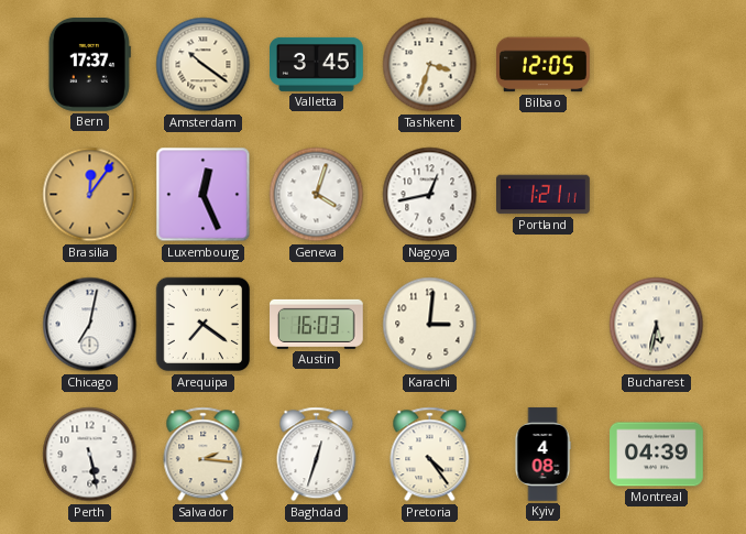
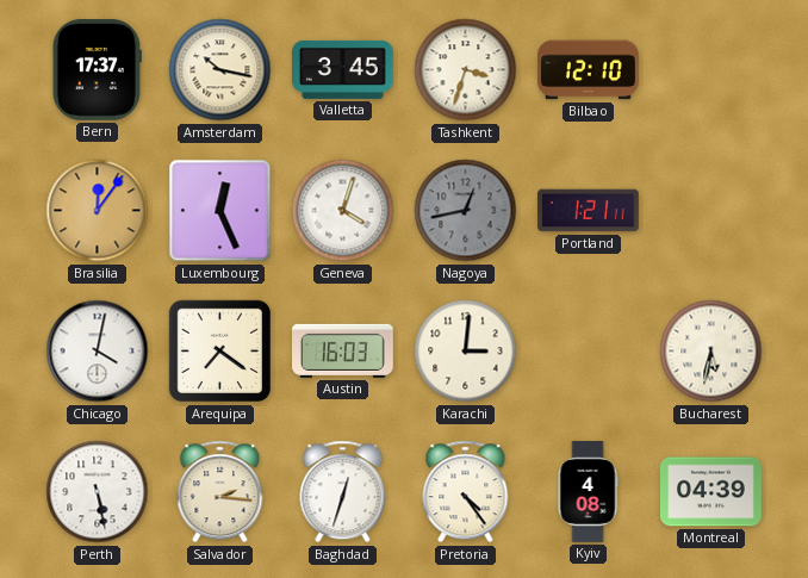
Amsterdam: 10:21 -> 10:17
Bilbao: 12:05 -> 12:10
Nagoya dial: white -> grey
Chicago: 7:02 -> 4:02
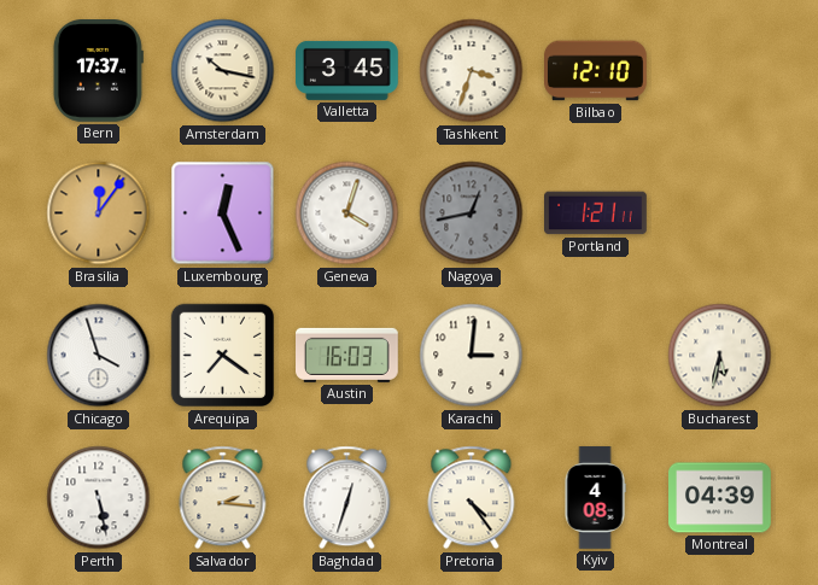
Chicago: 4:02 -> 3:57
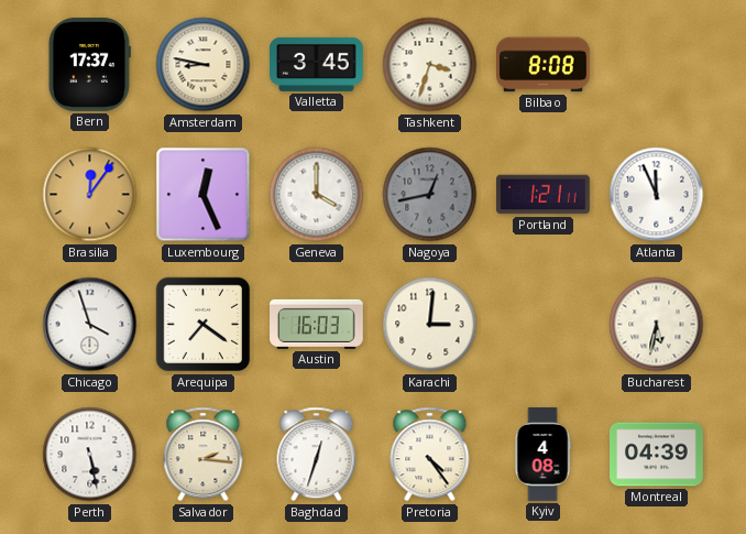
Amsterdam: 10:17 -> 8:47
Bilbao: 12:10 -> 8:08
Geneva: 4:03 -> 4:00
Atlanta: none -> 11:56
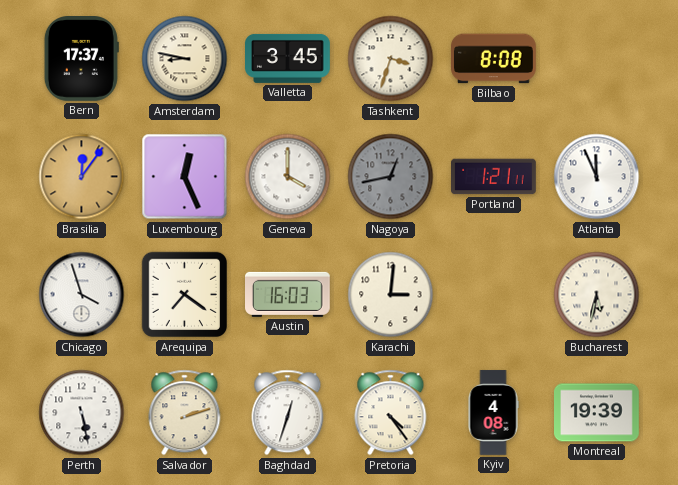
Salvador: 2:16 -> 2:12
Montreal: 04:39 -> 19:39
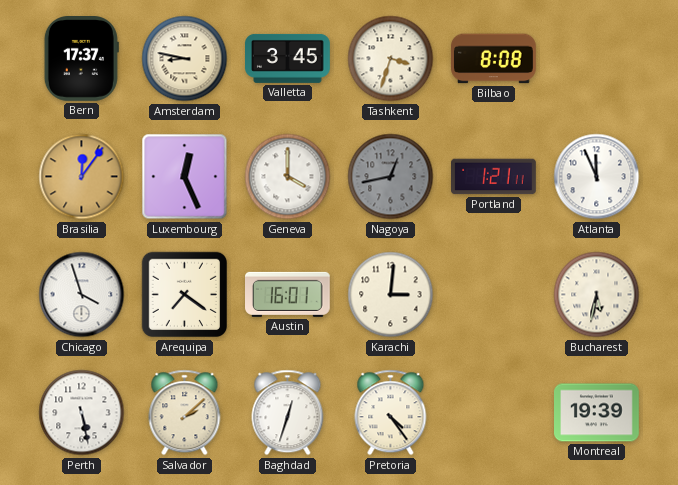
Austin: 16:03 -> 16:01
Salvador: 2:12 -> 2:08
Kyiv: 4:08 -> none
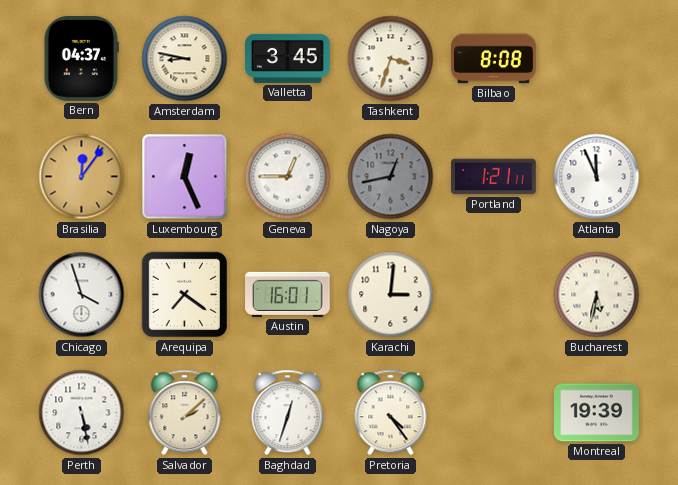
Bern: 17:37 -> 04:37
Geneva: 4:00 -> 12:45
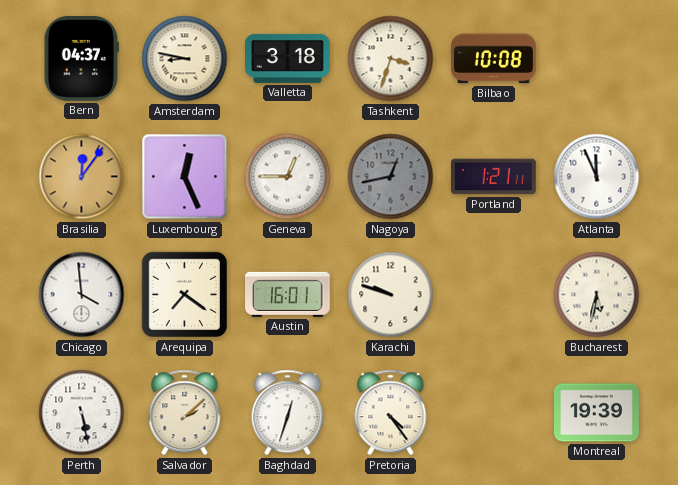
Valletta: 3:45 -> 3:18
Bilbao: 8:08 -> 10:08
Chicago: 3:57 -> 3:59
Karachi: 3:01 -> 9:48
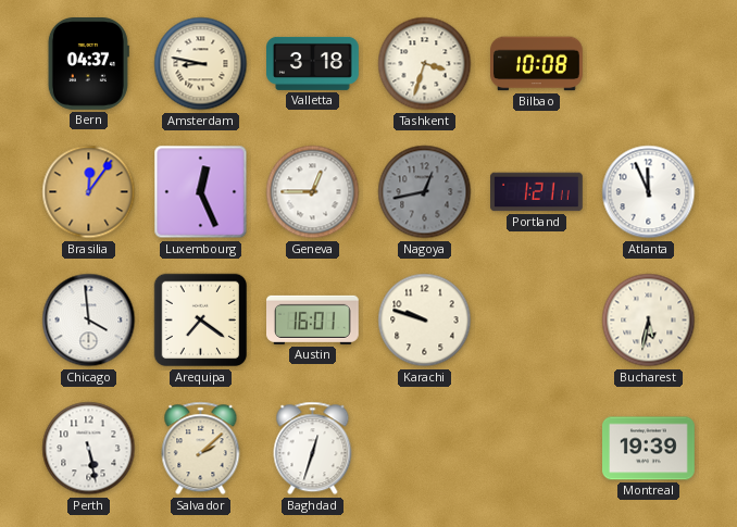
Pretoria: 4:24 -> none
